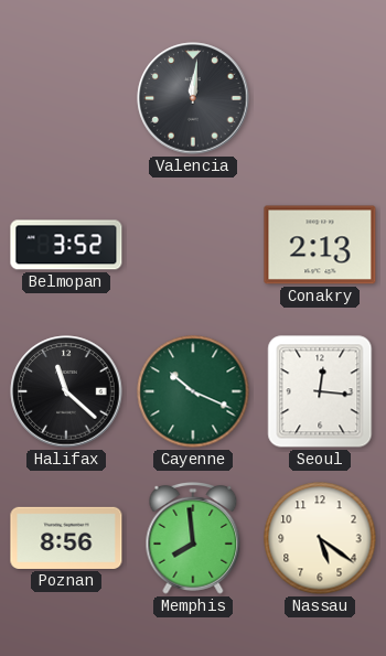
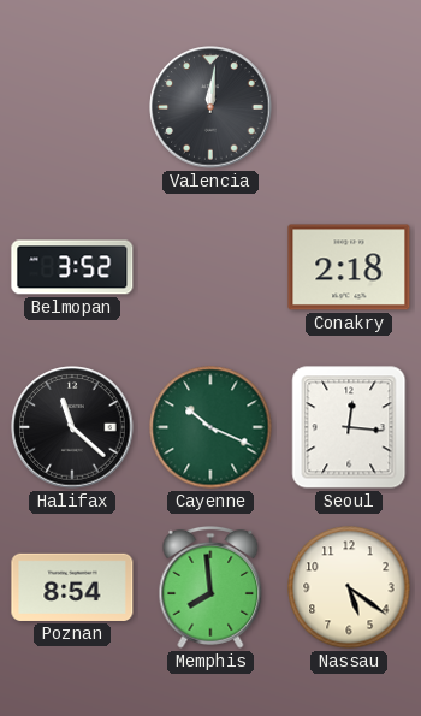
Conakry: 2:13 -> 2:18
Poznan: 8:56 -> 8:54
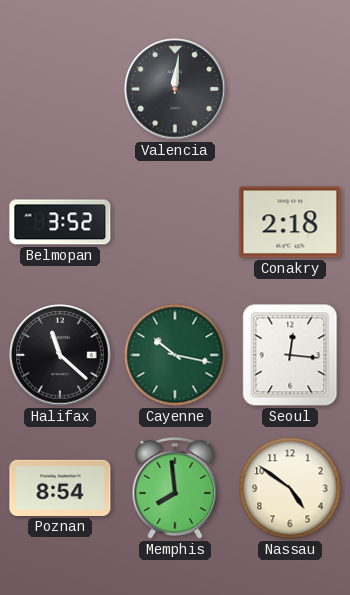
Cayenne: 10:19 -> 10:17
Nassau: 5:21 -> 4:51
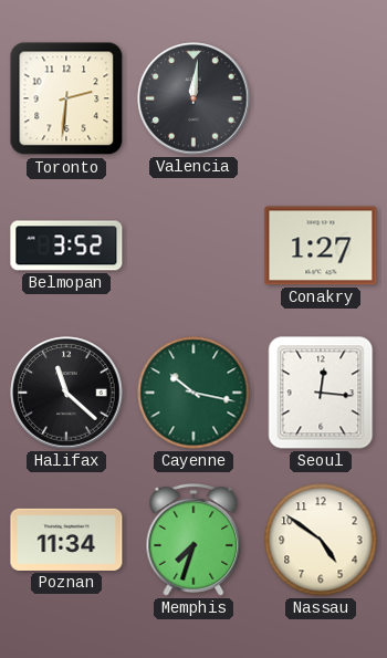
Toronto: none -> 2:31
Conakry: 2:18 -> 1:27
Poznan: 8:54 -> 11:34
Memphis: 7:59 -> 7:33
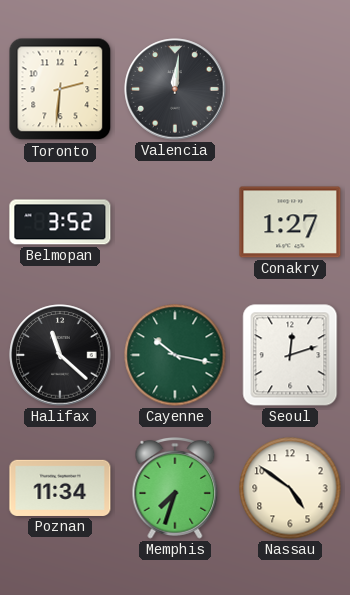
Seoul: 12:16 -> 12:12
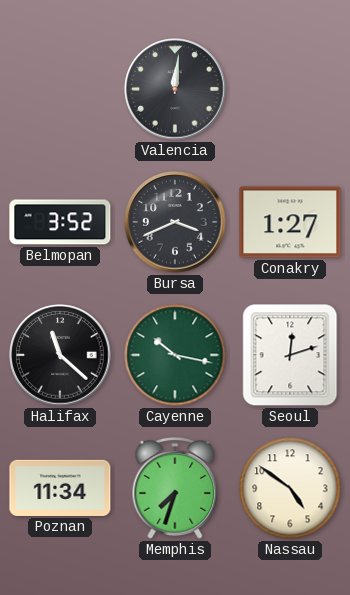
Toronto: 2:31 -> none
Bursa: none -> 3:41
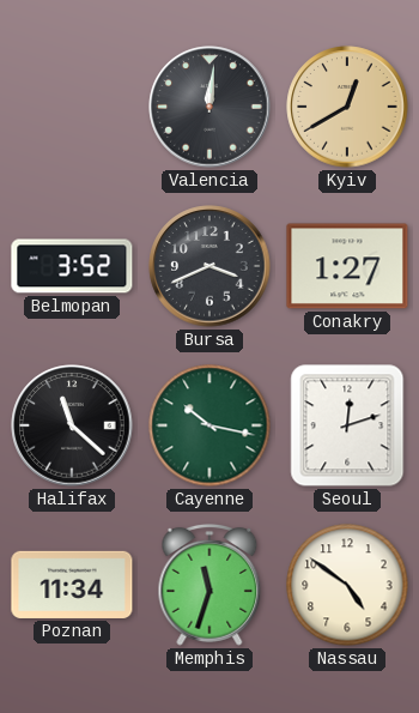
Kyiv: none -> 12:40
Memphis: 7:33 -> 11:33
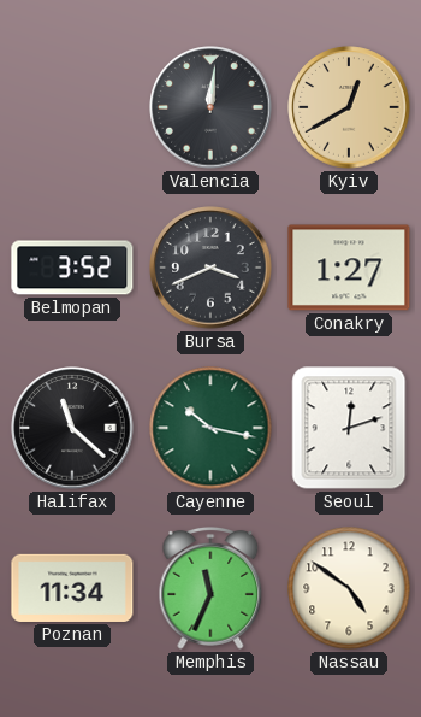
Memphis: 11:33 -> 11:34
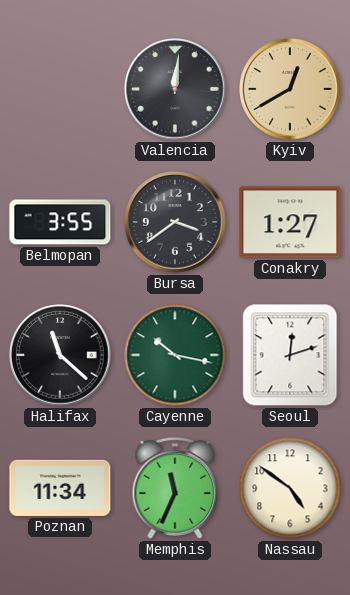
Belmopan: 3:52 -> 3:55
Bursa: 3:41 -> 3:39
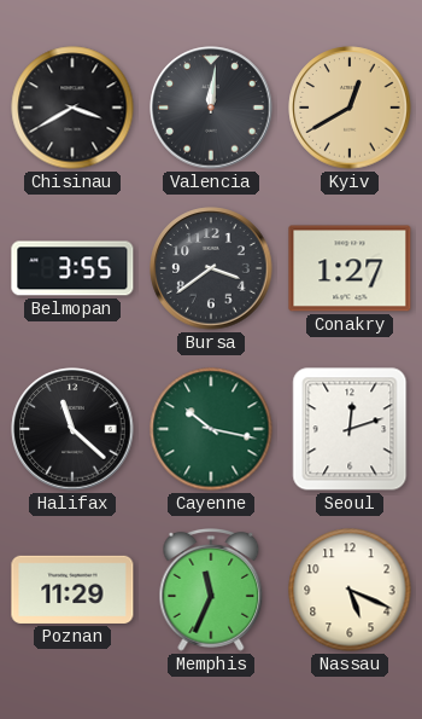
Chisinau: none -> 3:40
Poznan: 11:34 -> 11:29
Nassau: 4:51 -> 5:19
